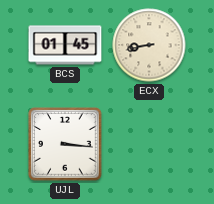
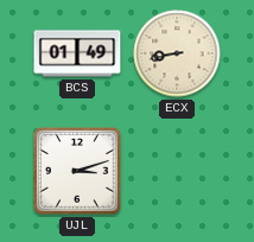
BCS: 01:45 -> 01:49
UJL: 3:16 -> 3:12
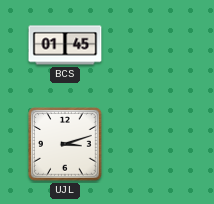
BCS: 01:49 -> 01:45
ECX: 8:43 -> none
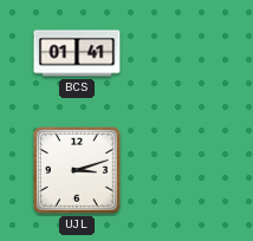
BCS: 01:45 -> 01:41
